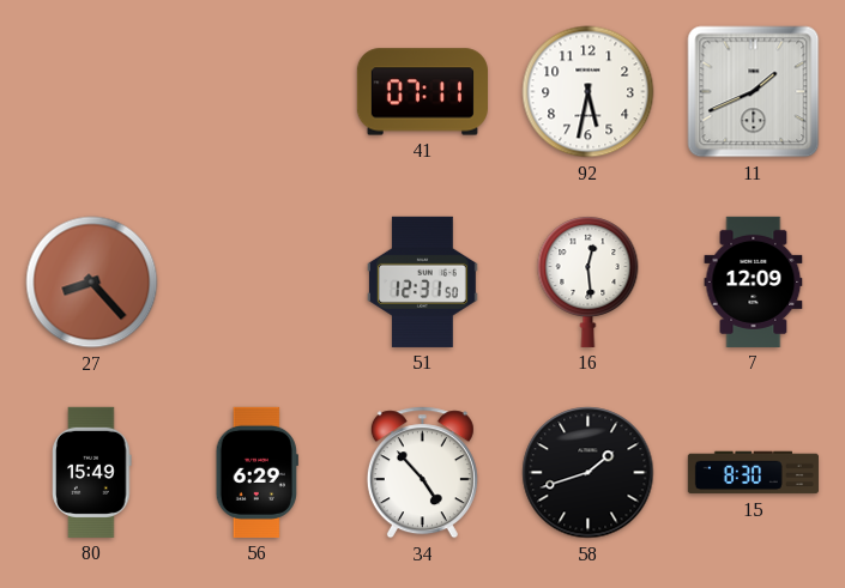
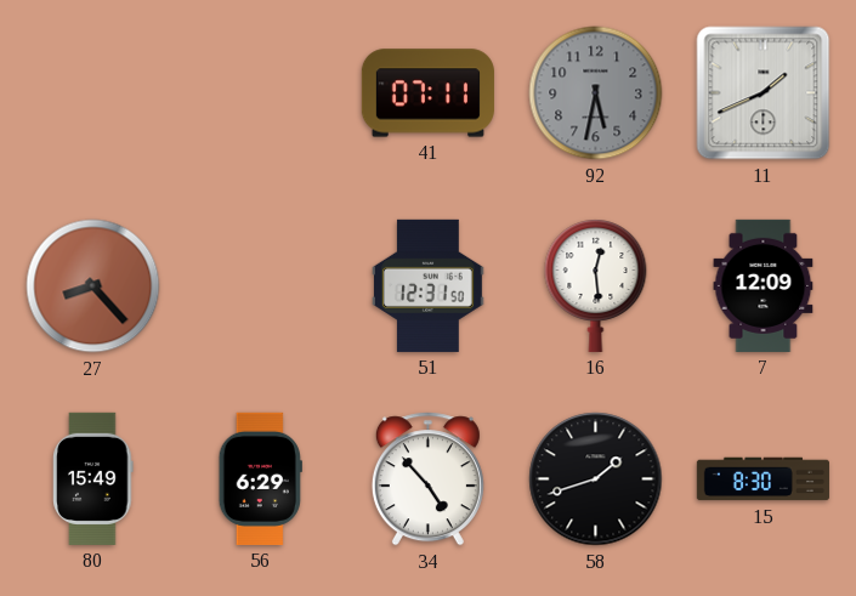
92 dial: white -> grey
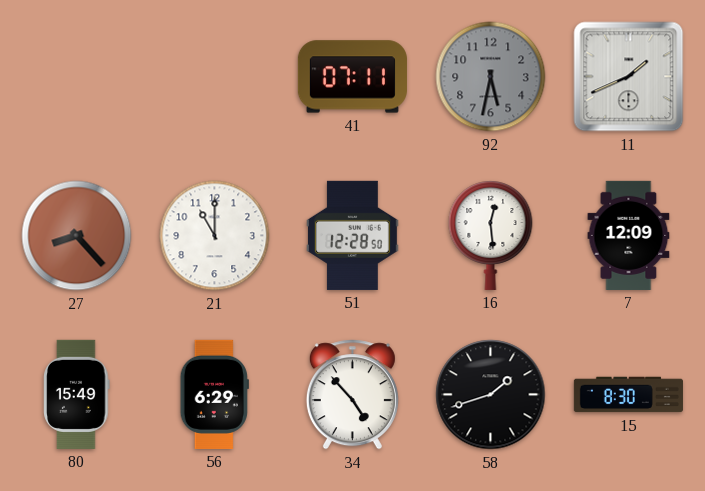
21: none -> 11:00
51: 12:31 -> 12:28
